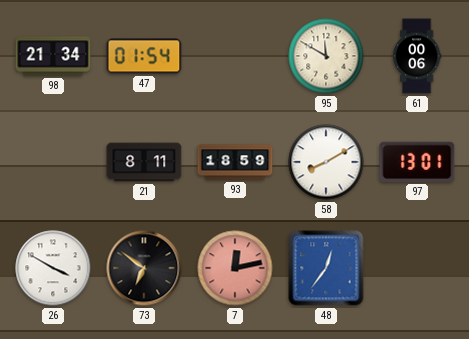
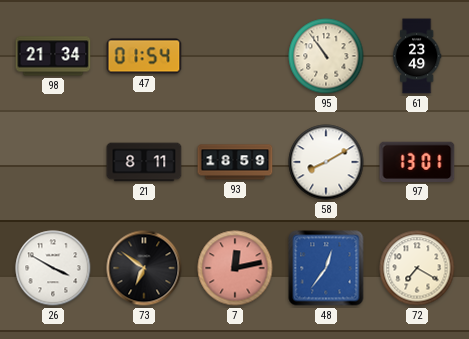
95: 11:50 -> 10:54
61: 00:06 -> 23:49
72: none -> 7:20
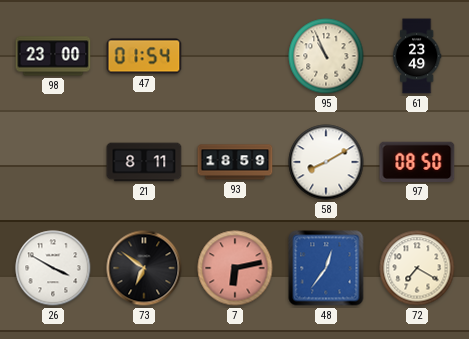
98: 21:34 -> 23:00
95: 10:54 -> 10:56
97: 13:01 -> 08:50
7: 12:13 -> 6:13
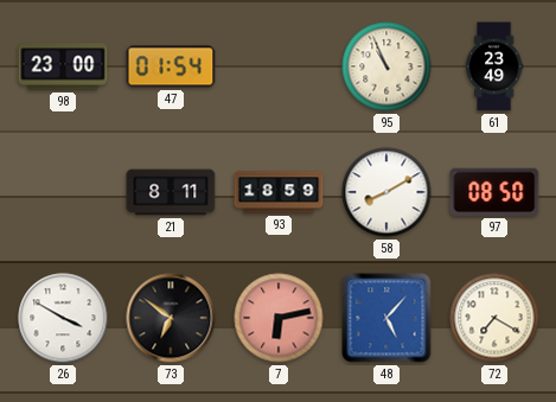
48: 12:36 -> 5:07
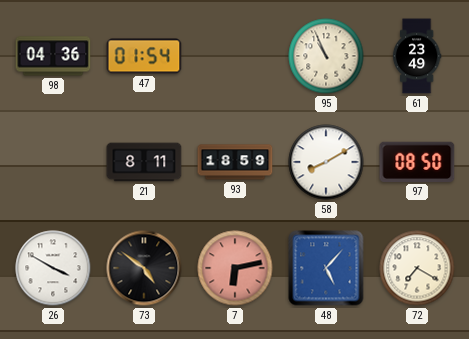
98: 23:00 -> 04:36
73: 6:51 -> 4:51
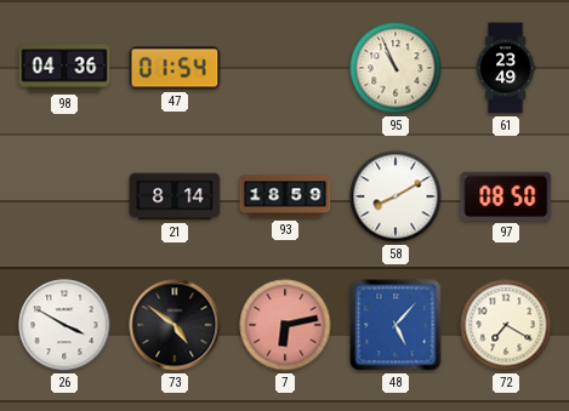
21: 8:11 -> 8:14
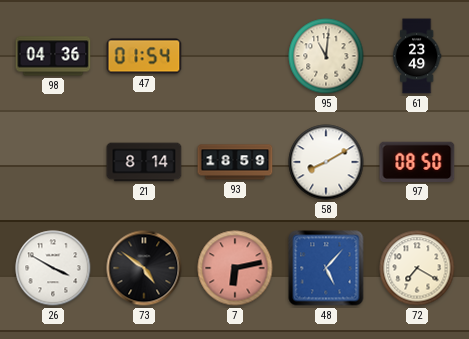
95: 10:56 -> 11:01
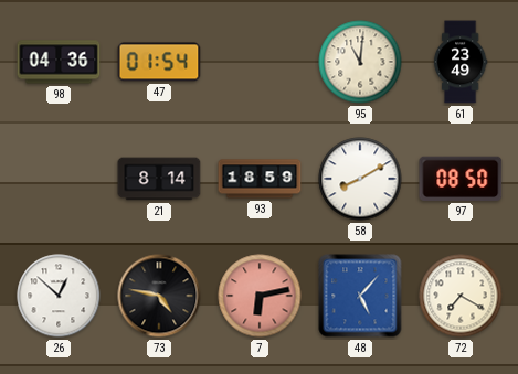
26: 3:50 -> 12:52
73: 4:51 -> 4:47
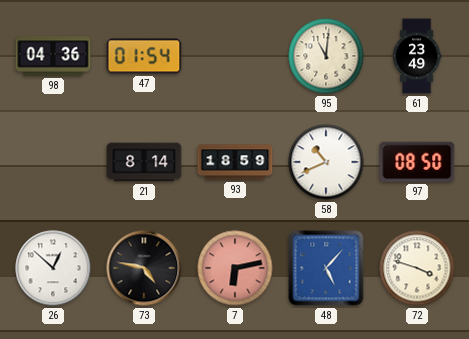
58: 8:10 -> 10:41
72: 7:20 -> 3:48
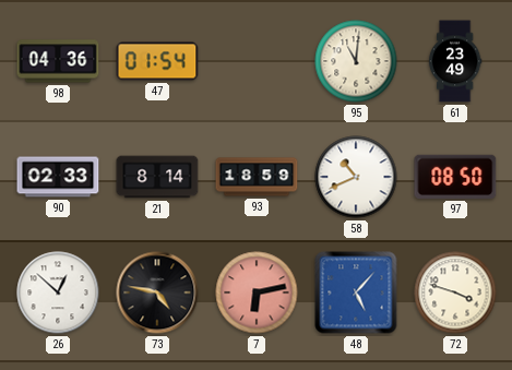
90: none -> 02:33
